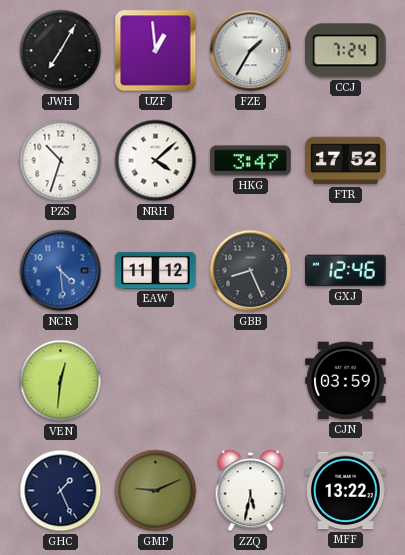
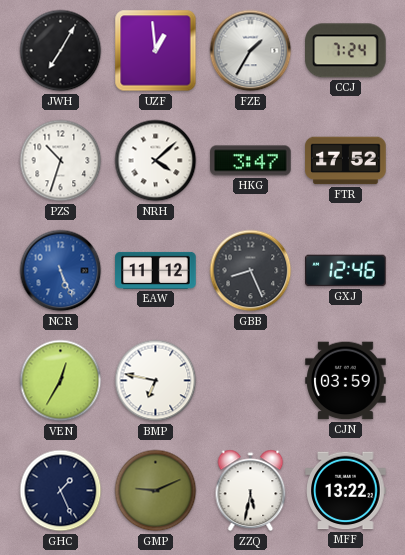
NCR: 4:29 -> 5:26
VEN: 12:31 -> 12:35
BMP: none -> 6:47
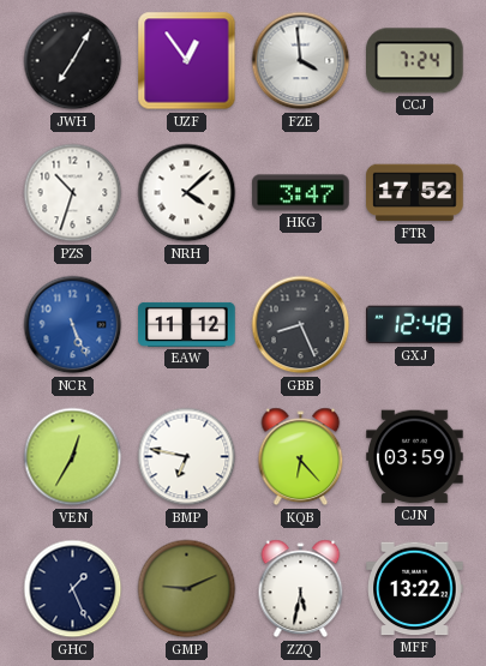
UZF: 12:59 -> 12:54
FZE: 1:35 -> 3:59
GXJ: 12:46 -> 12:48
KQB: none -> 6:23
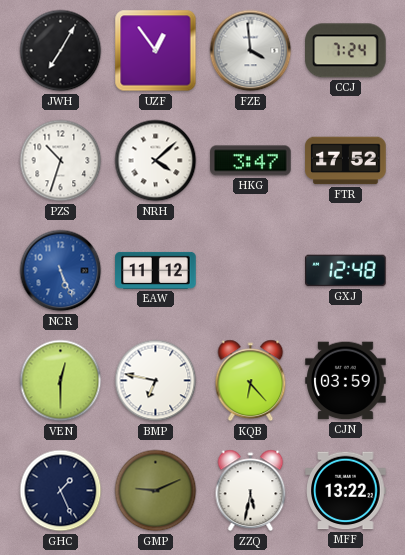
GBB: 8:26 -> none
VEN: 12:35 -> 12:30
